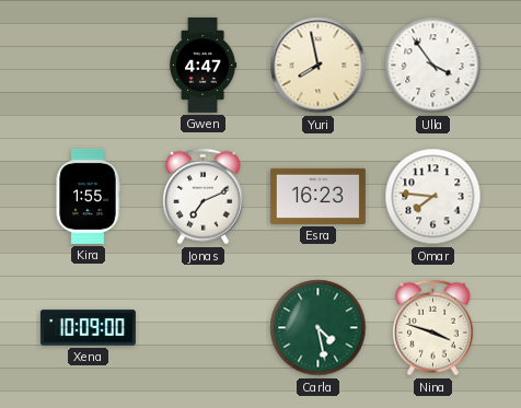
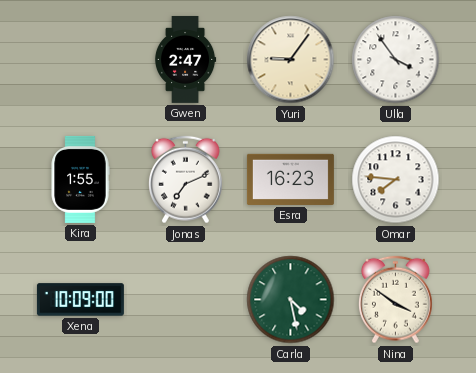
Gwen: 4:47 -> 2:47
Yuri: 7:58 -> 9:06
Nina: 3:48 -> 3:51
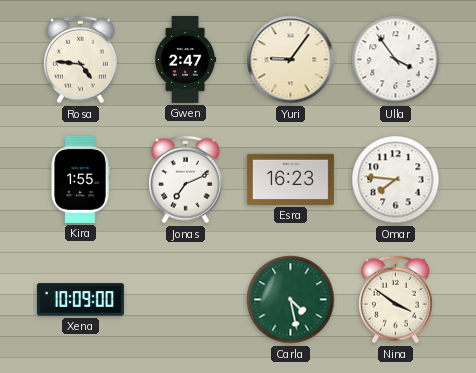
Rosa: none -> 4:46
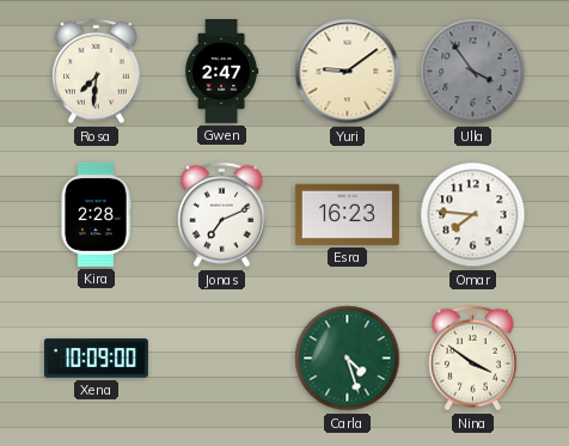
Rosa: 4:46 -> 7:31
Yuri: 9:06 -> 9:09
Ulla dial: white -> grey
Kira: 1:55 -> 2:28
Carla: 4:28 -> 4:27
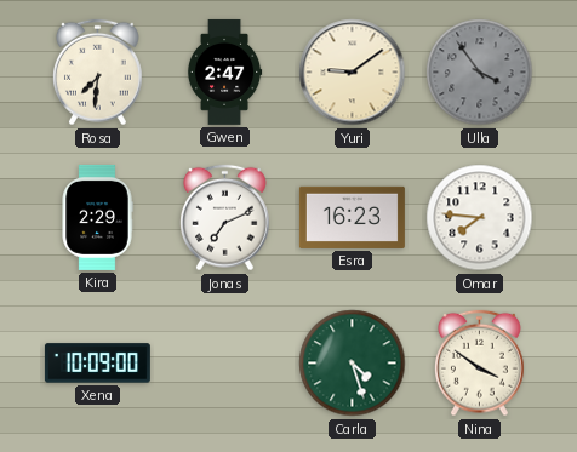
Kira: 2:28 -> 2:29
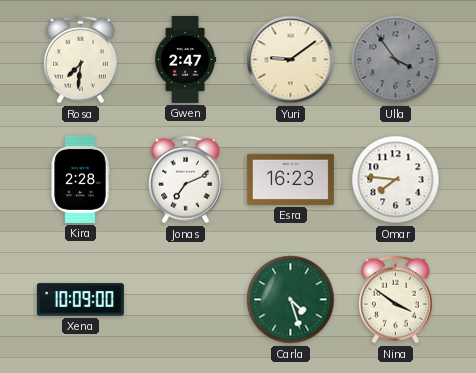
Kira: 2:29 -> 2:28
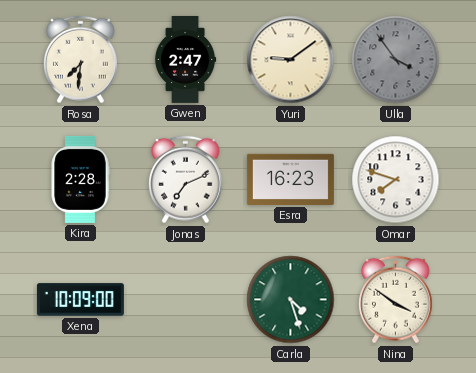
Omar: 7:46 -> 7:48
